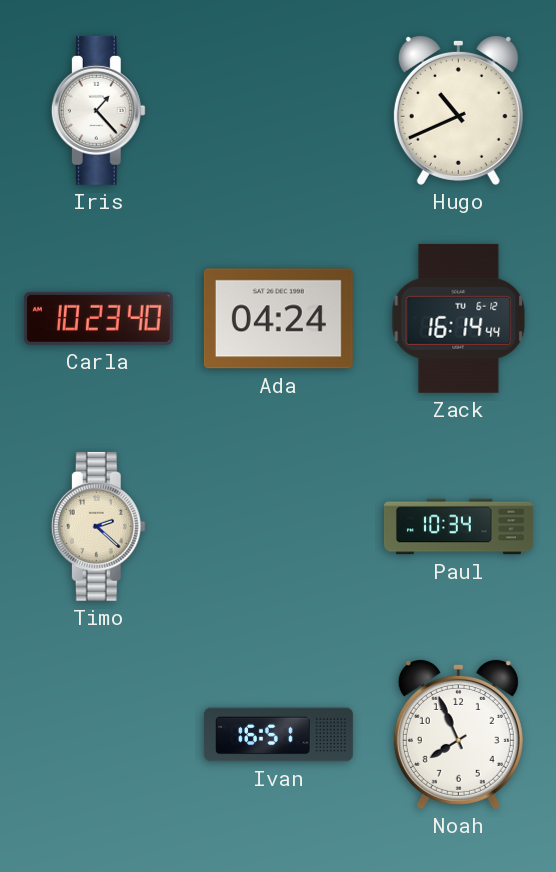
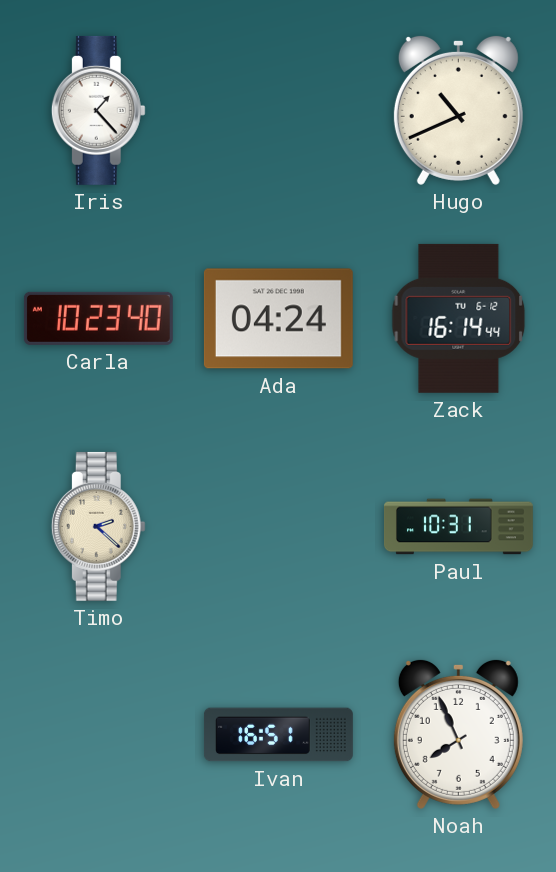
Paul: 10:34 -> 10:31
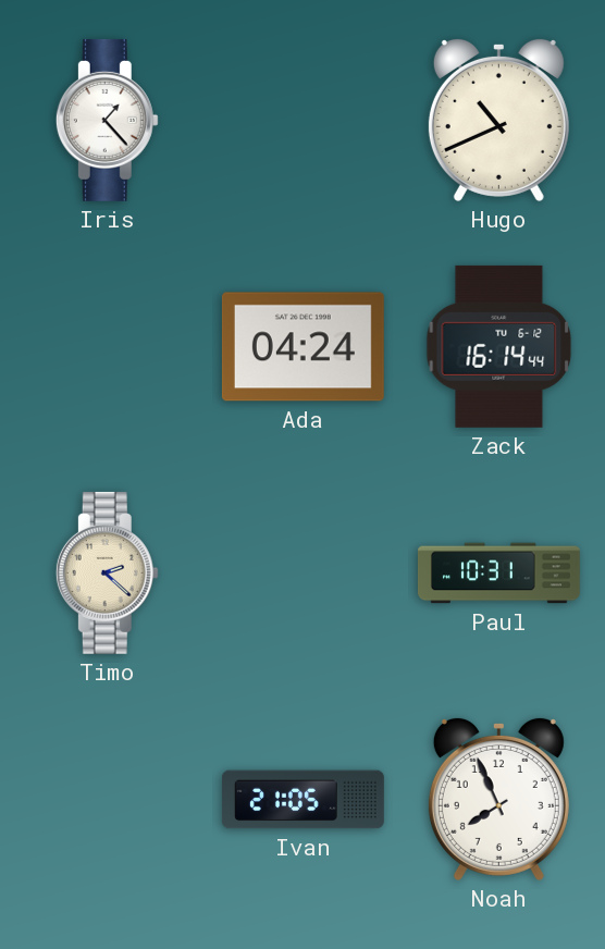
Carla: 10:23 -> none
Ivan: 16:51 -> 21:05
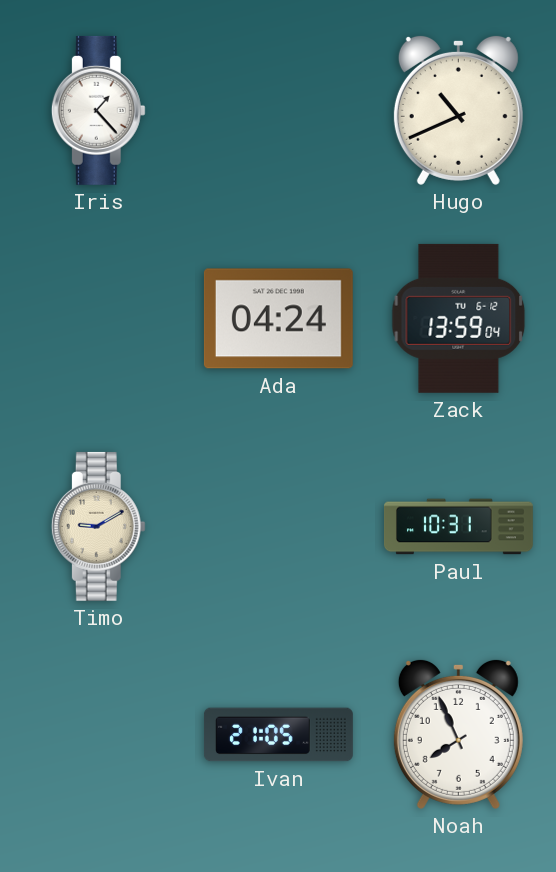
Zack: 16:14 -> 13:59
Timo: 2:22 -> 9:10
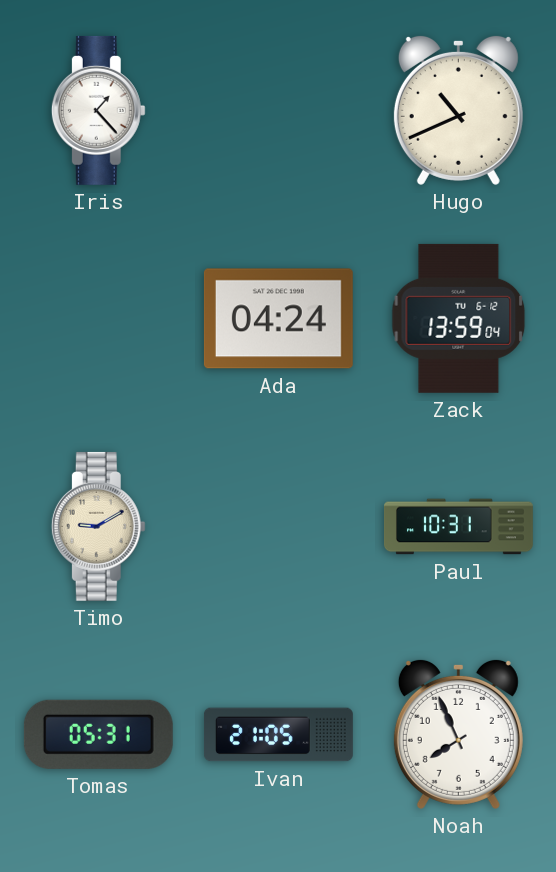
Tomas: none -> 05:31
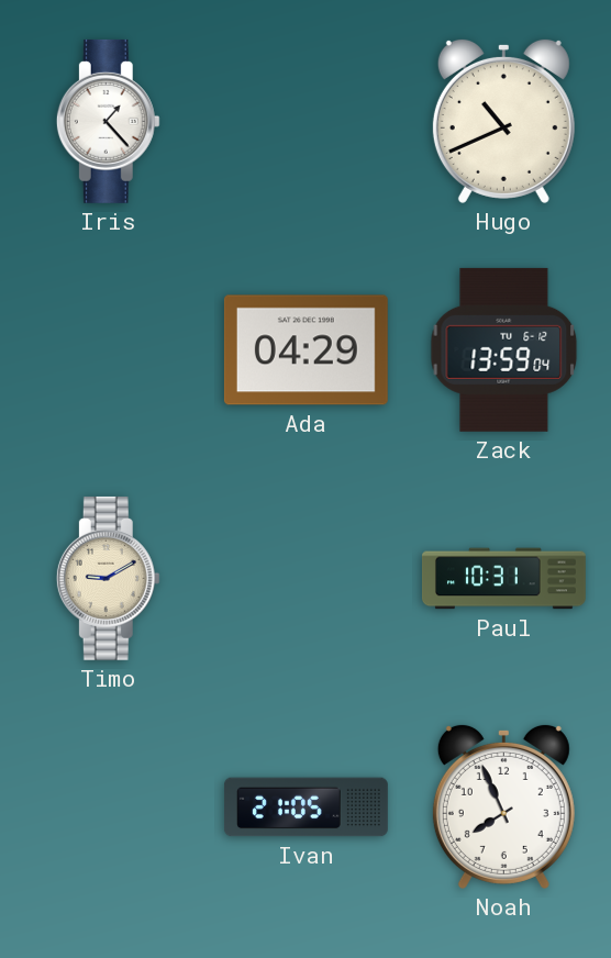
Ada: 04:24 -> 04:29
Tomas: 05:31 -> none
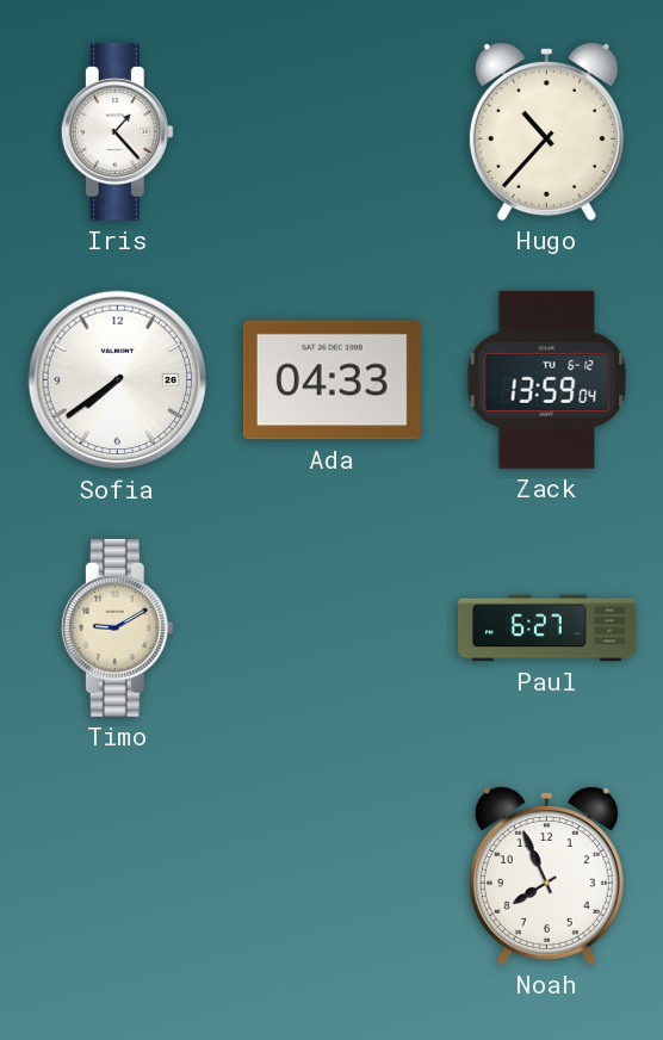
Hugo: 10:41 -> 10:37
Sofia: none -> 7:39
Ada: 04:29 -> 04:33
Paul: 10:31 -> 6:27
Ivan: 21:05 -> none
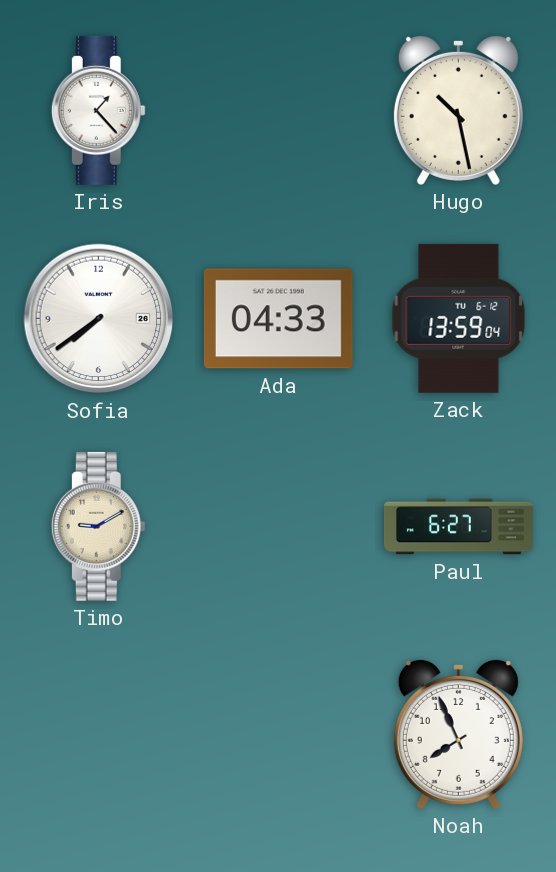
Hugo: 10:37 -> 10:28
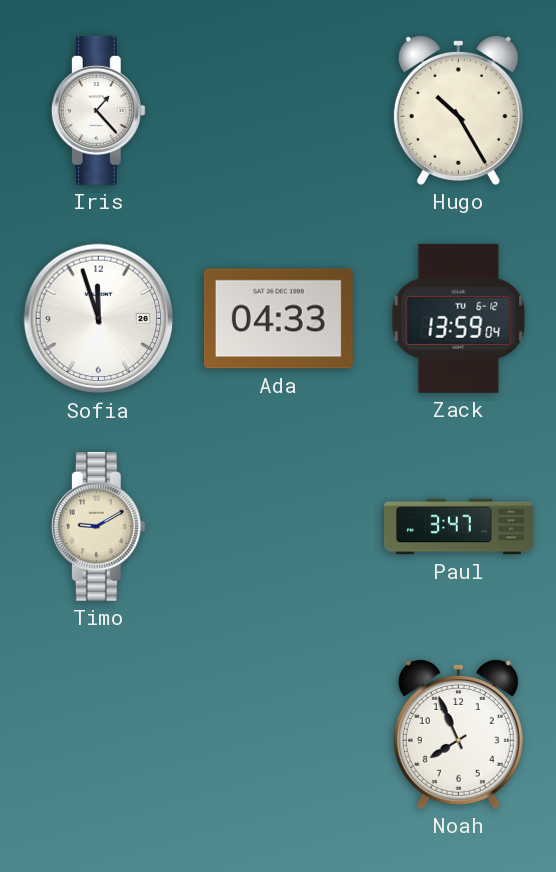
Hugo: 10:28 -> 10:25
Sofia: 7:39 -> 11:57
Paul: 6:27 -> 3:47
